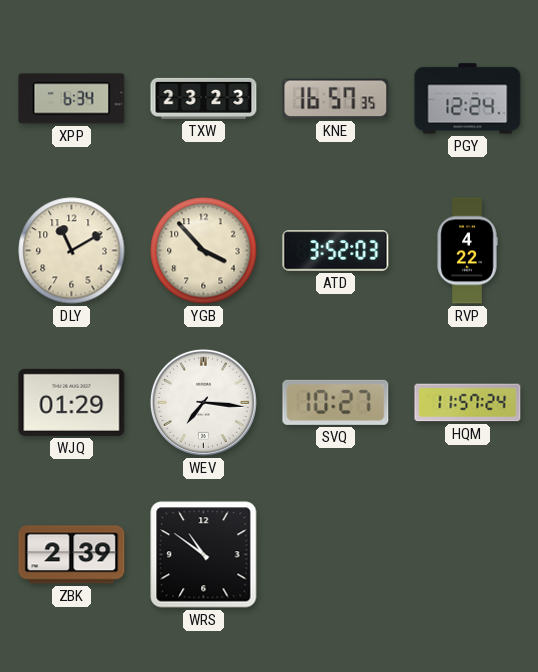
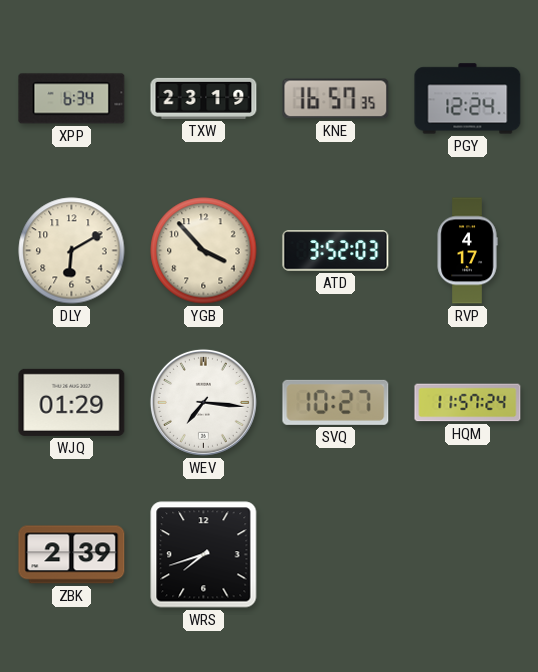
TXW: 23:23 -> 23:19
DLY: 11:10 -> 6:10
RVP: 4:22 -> 4:17
WRS: 10:51 -> 7:42
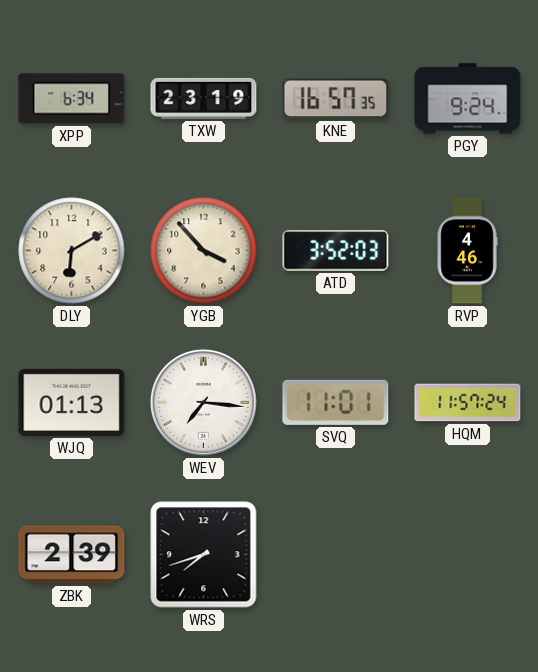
PGY: 12:24 -> 9:24
RVP: 4:17 -> 4:46
WJQ: 01:29 -> 01:13
SVQ: 10:27 -> 11:01
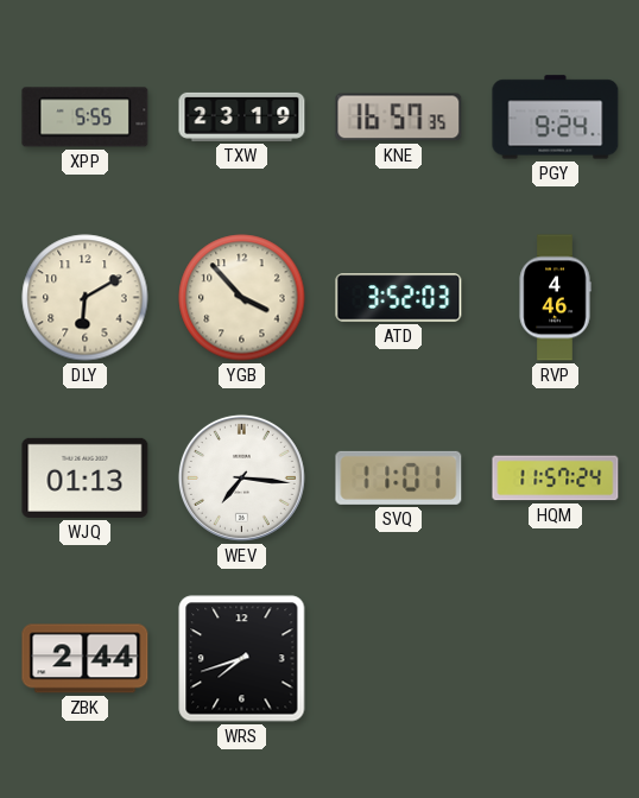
XPP: 6:34 -> 5:55
ZBK: 2:39 -> 2:44
